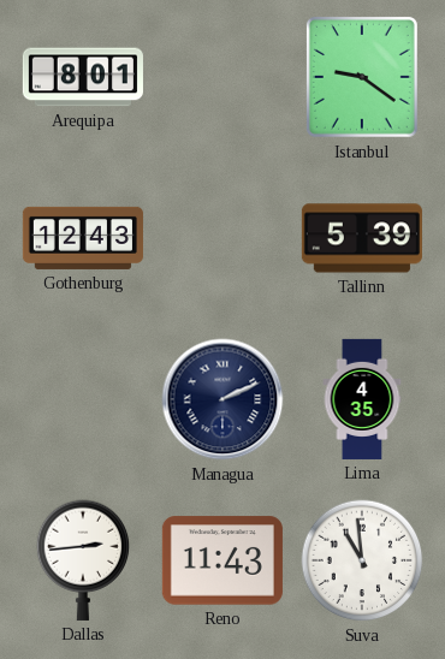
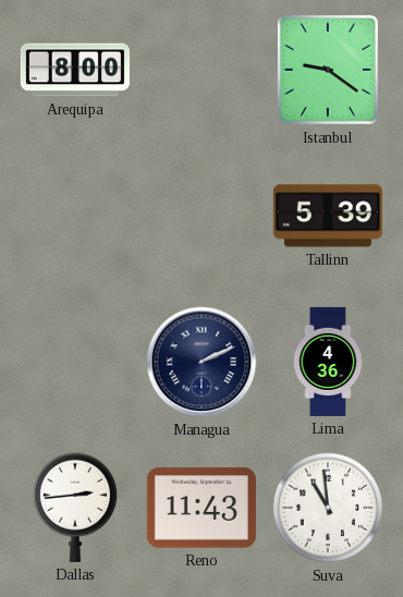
Arequipa: 8:01 -> 8:00
Gothenburg: 12:43 -> none
Lima: 4:35 -> 4:36
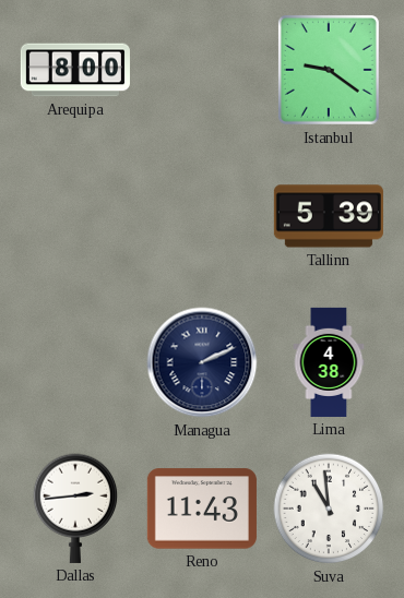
Lima: 4:36 -> 4:38
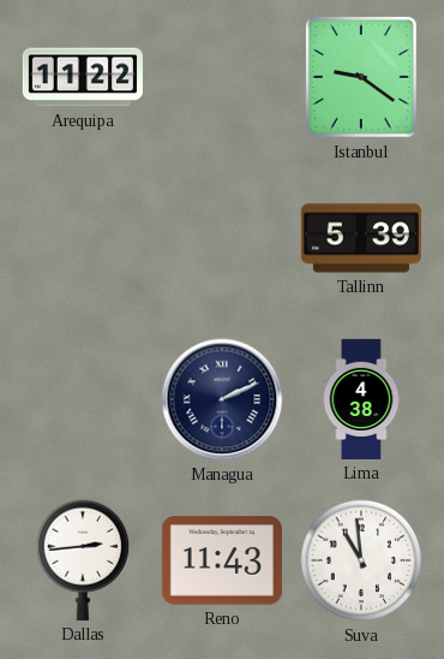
Arequipa: 8:00 -> 11:22
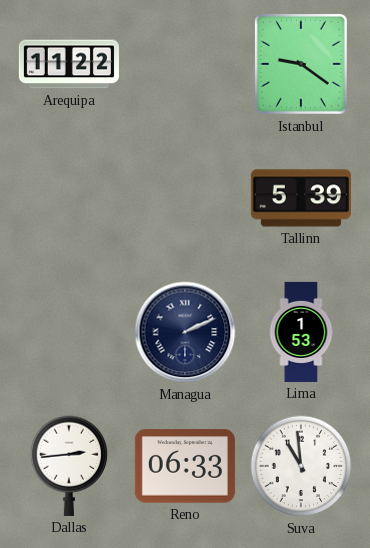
Lima: 4:38 -> 1:53
Reno: 11:43 -> 06:33
